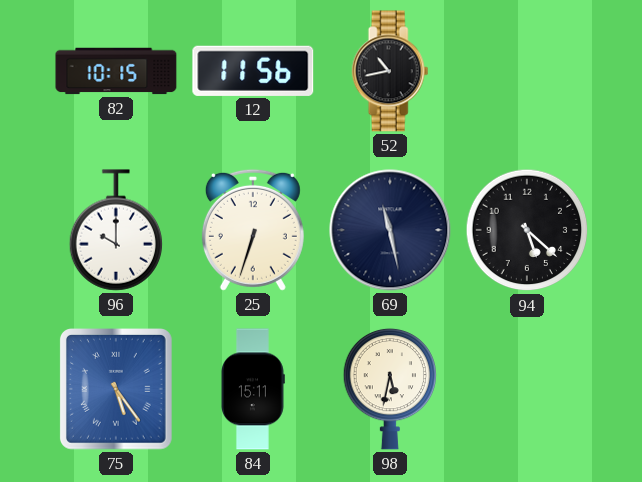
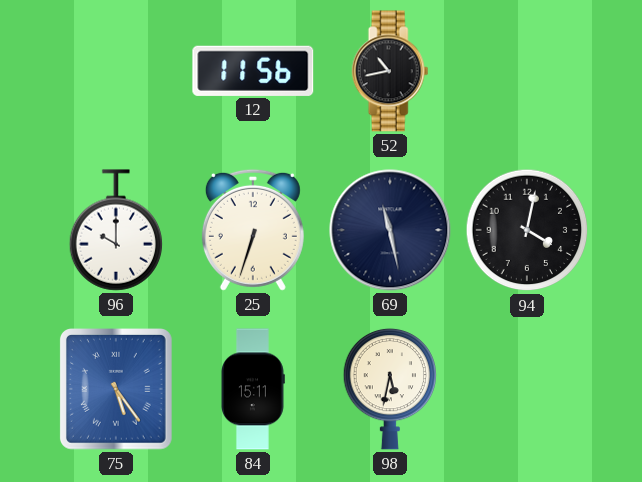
82: 10:15 -> none
94: 5:22 -> 4:02
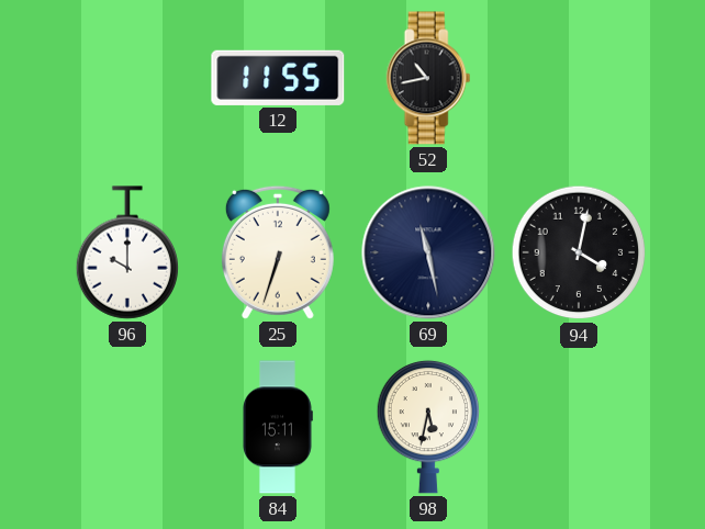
12: 11:56 -> 11:55
75: 5:24 -> none
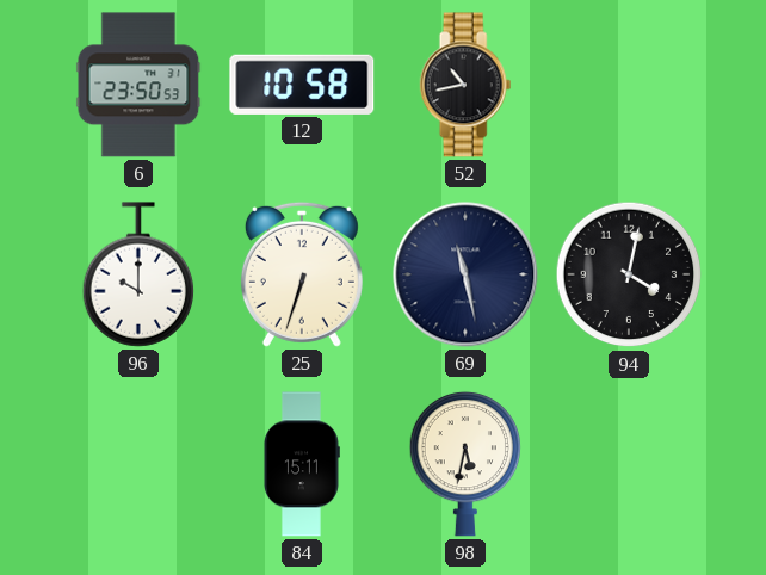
6: none -> 23:50
12: 11:55 -> 10:58
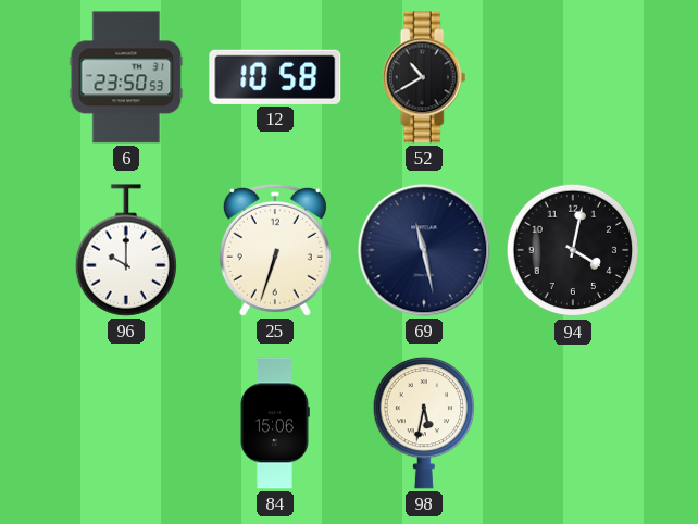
52: 10:43 -> 10:40
84: 15:11 -> 15:06
